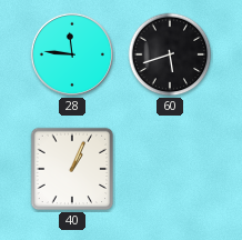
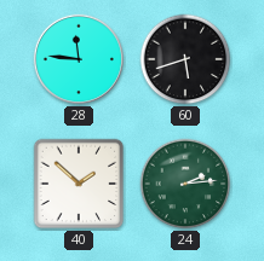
40: 1:04 -> 1:52
24: none -> 2:14
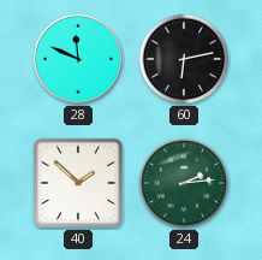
28: 11:46 -> 11:49
60: 5:42 -> 6:13
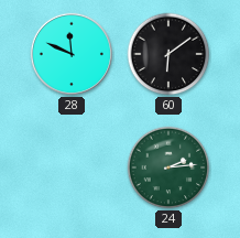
60: 6:13 -> 6:09
40: 1:52 -> none
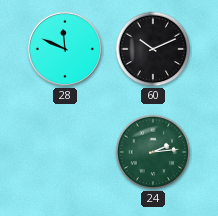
60: 6:09 -> 10:11
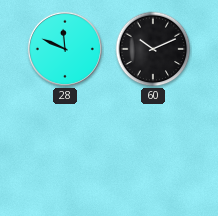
24: 2:14 -> none
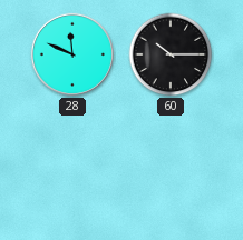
60: 10:11 -> 10:15
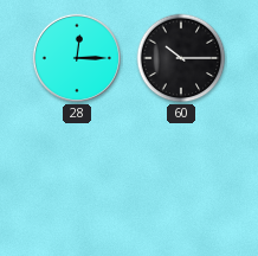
28: 11:49 -> 12:15
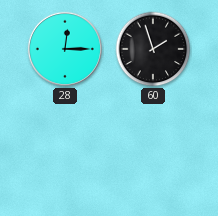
60: 10:15 -> 1:57
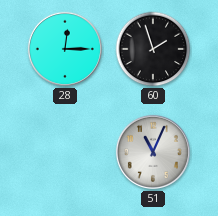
51: none -> 11:04
